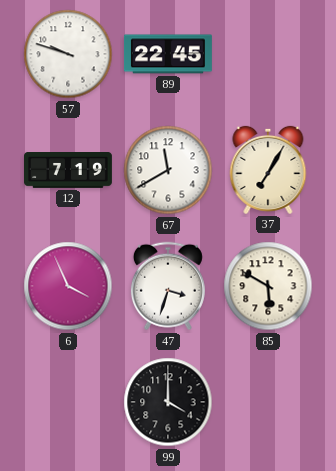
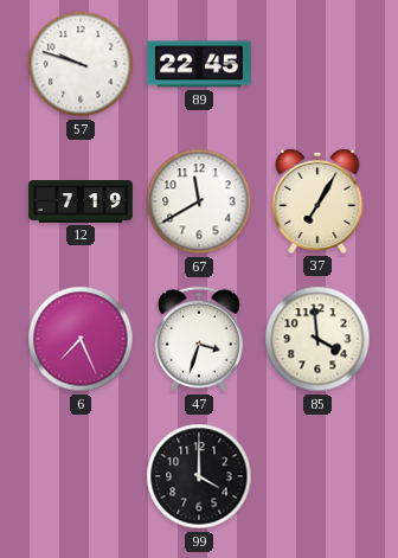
6: 3:56 -> 7:26
85: 5:50 -> 3:59
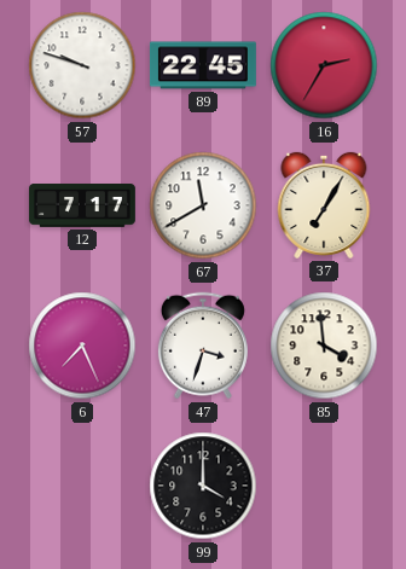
16: none -> 2:35
12: 7:19 -> 7:17
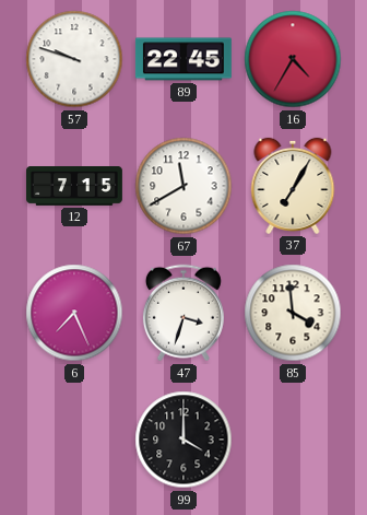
16: 2:35 -> 4:35
12: 7:17 -> 7:15
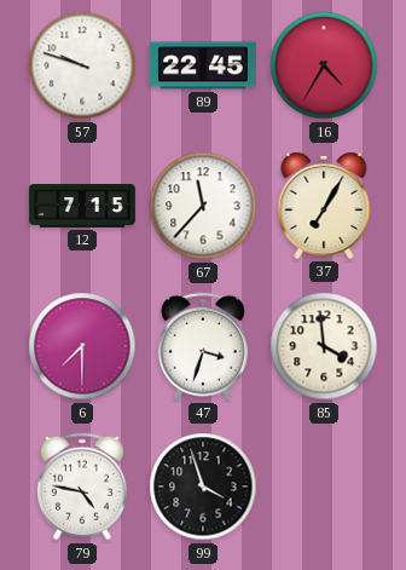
67: 11:40 -> 11:37
6: 7:26 -> 7:30
79: none -> 4:47
99: 4:00 -> 3:57
